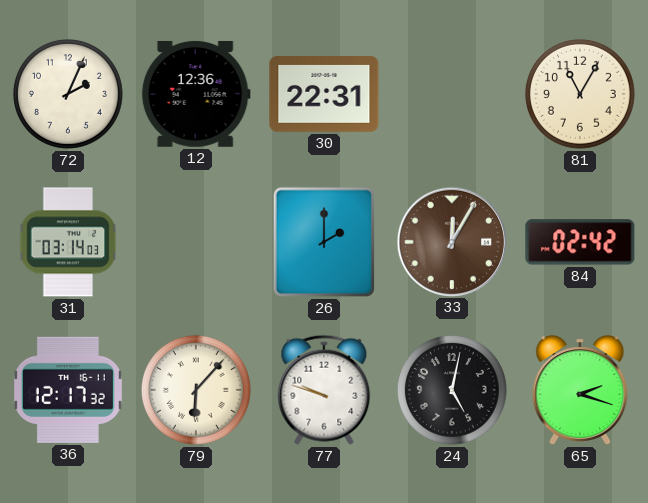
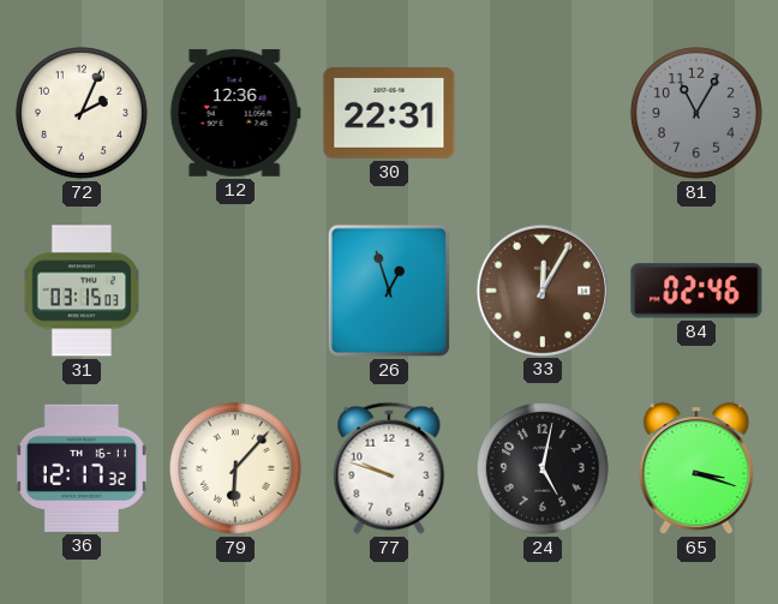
81 dial: cream -> grey
31: 03:14 -> 03:15
26: 2:00 -> 12:57
84: 02:42 -> 02:46
65: 2:18 -> 3:18
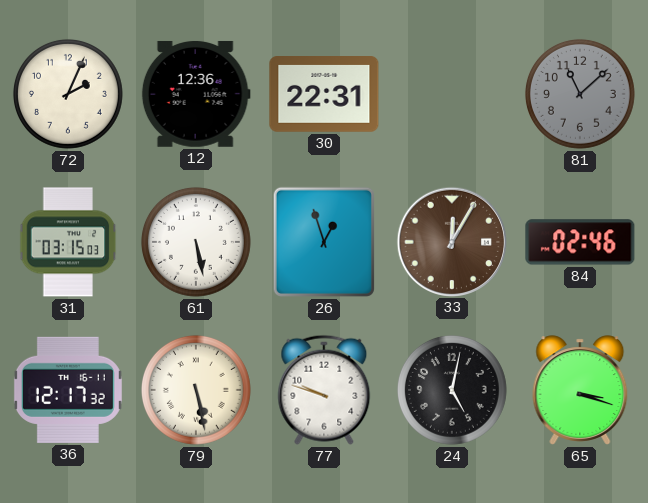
81: 11:05 -> 11:08
61: none -> 5:28
79: 6:07 -> 5:28
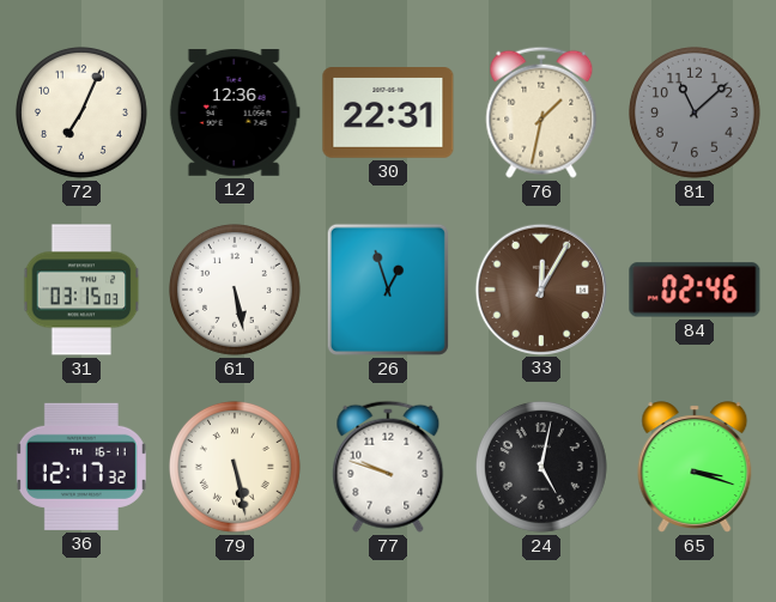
72: 2:04 -> 7:04
76: none -> 1:32
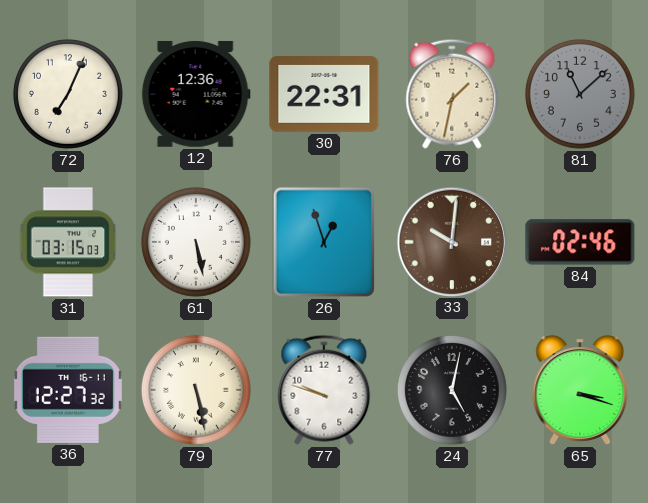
33: 12:05 -> 10:01
36: 12:17 -> 12:27
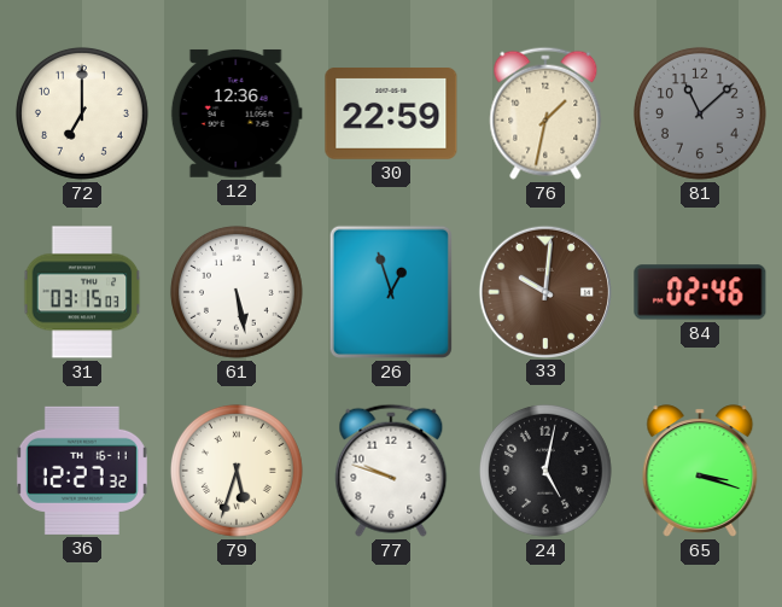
72: 7:04 -> 7:00
30: 22:31 -> 22:59
79: 5:28 -> 5:33
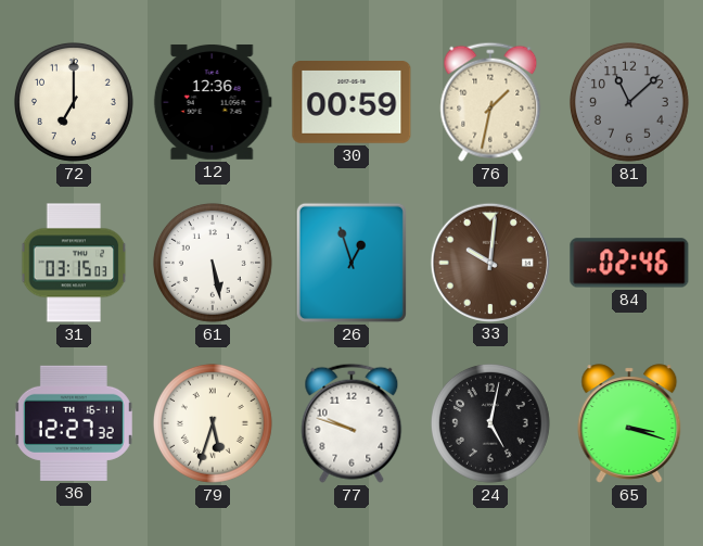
30: 22:59 -> 00:59
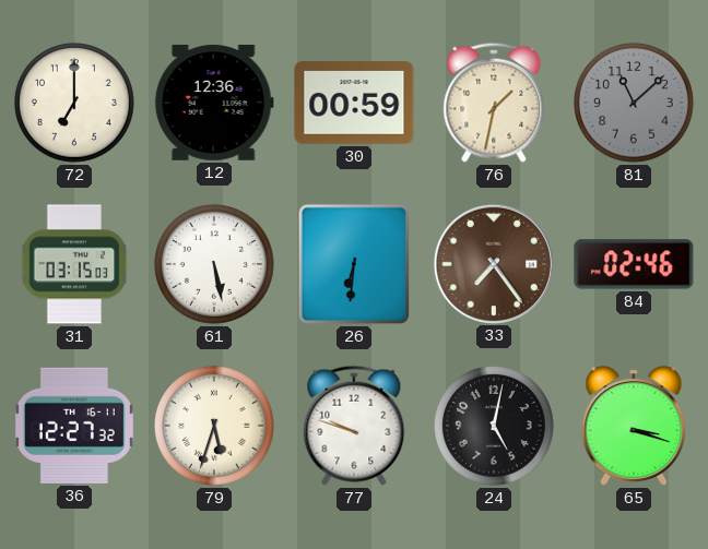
26: 12:57 -> 6:31
33: 10:01 -> 7:24
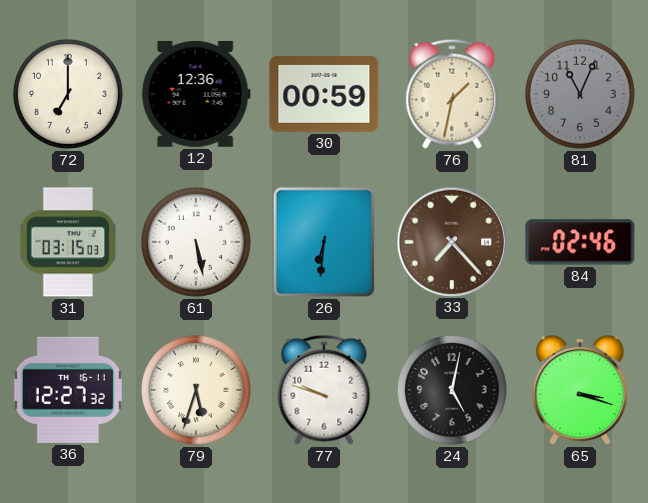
81: 11:08 -> 11:04
33: 7:24 -> 7:23
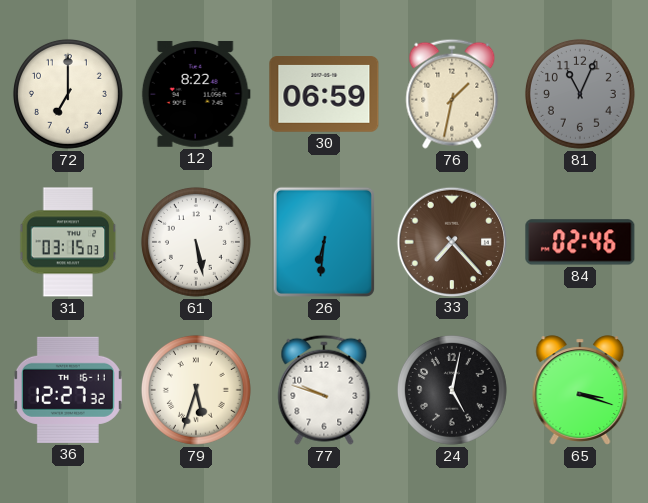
12: 12:36 -> 8:22
30: 00:59 -> 06:59
